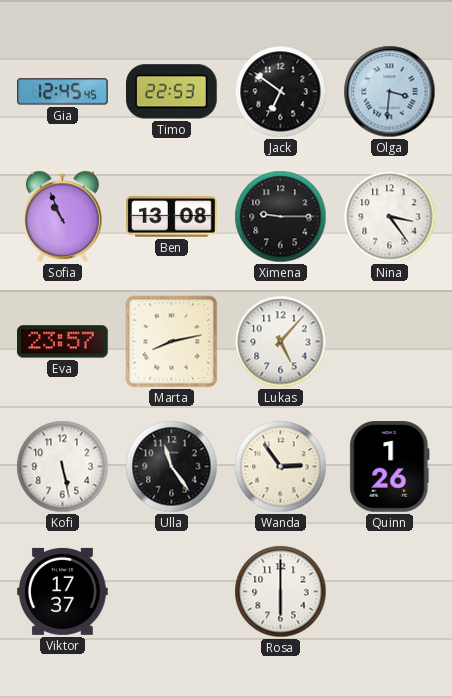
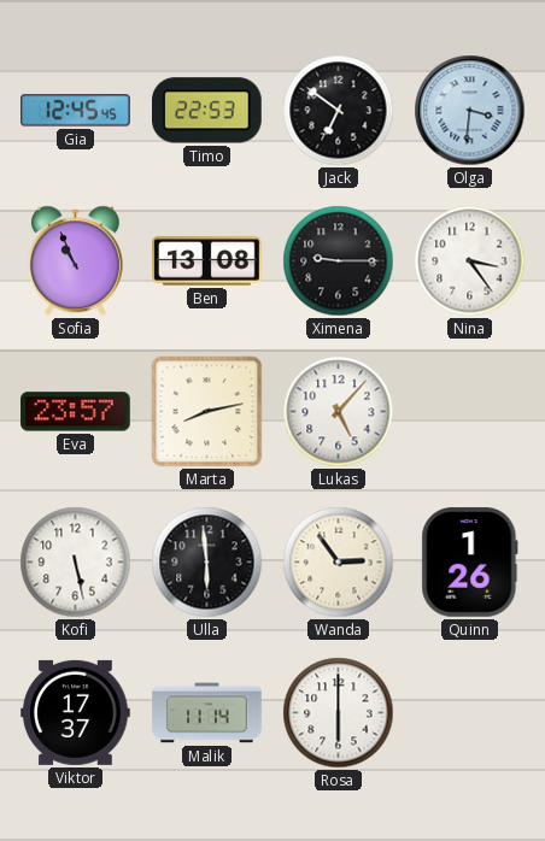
Ulla: 11:24 -> 5:59
Malik: none -> 11:14
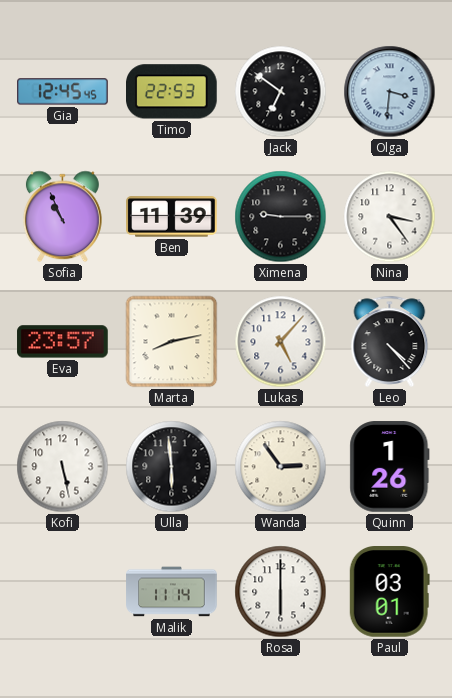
Ben: 13:08 -> 11:39
Leo: none -> 4:23
Viktor: 17:37 -> none
Paul: none -> 03:01
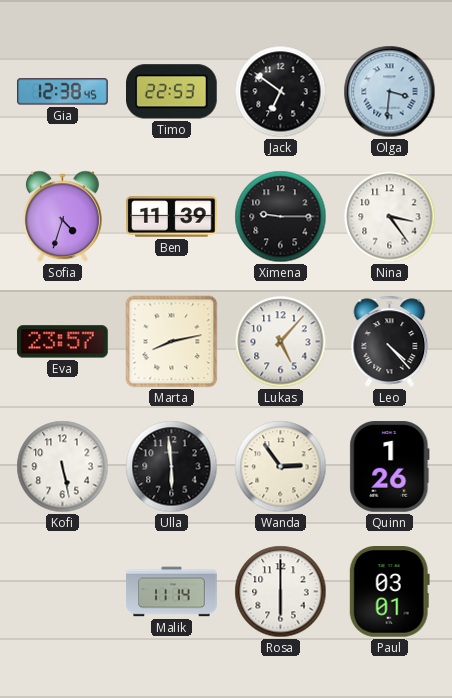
Gia: 12:45 -> 12:38
Sofia: 10:56 -> 4:33
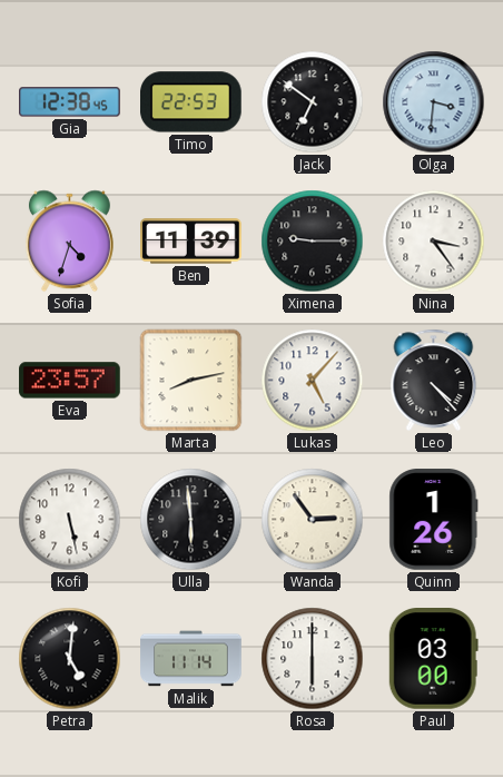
Petra: none -> 5:01
Paul: 03:01 -> 03:00
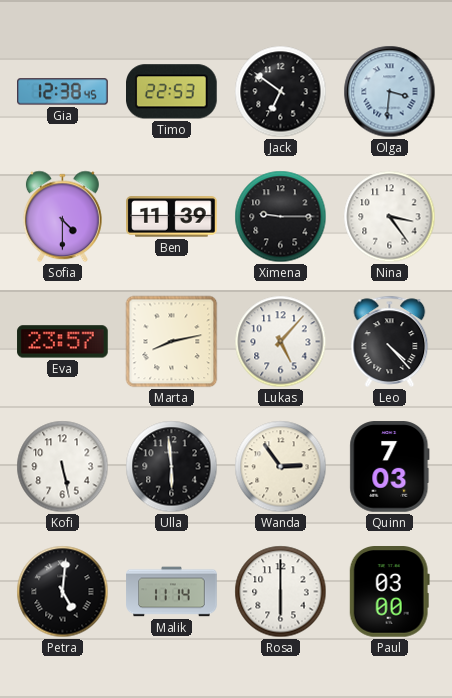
Sofia: 4:33 -> 4:30
Quinn: 1:26 -> 7:03
